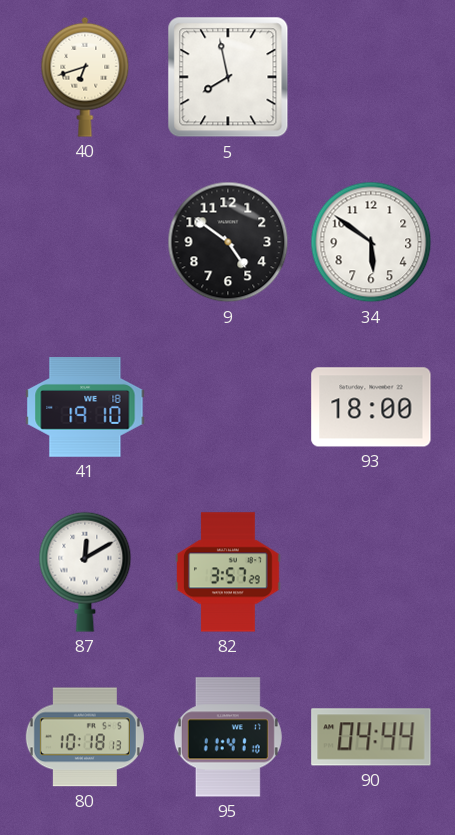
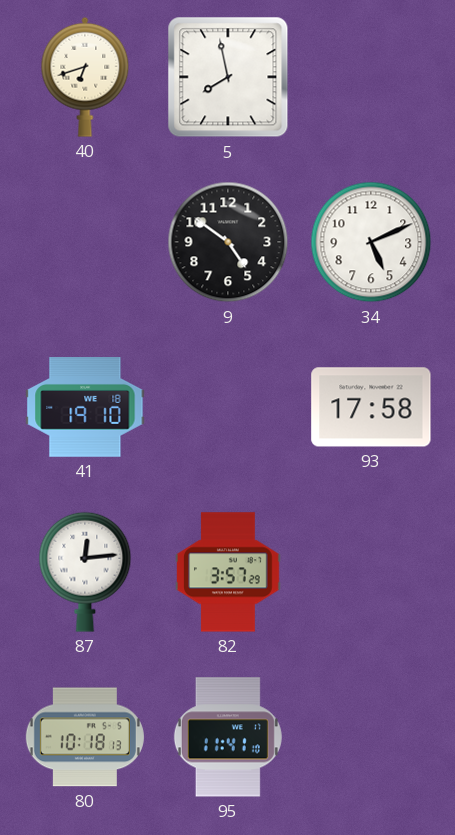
34: 5:51 -> 5:11
93: 18:00 -> 17:58
87: 12:10 -> 12:14
90: 04:44 -> none
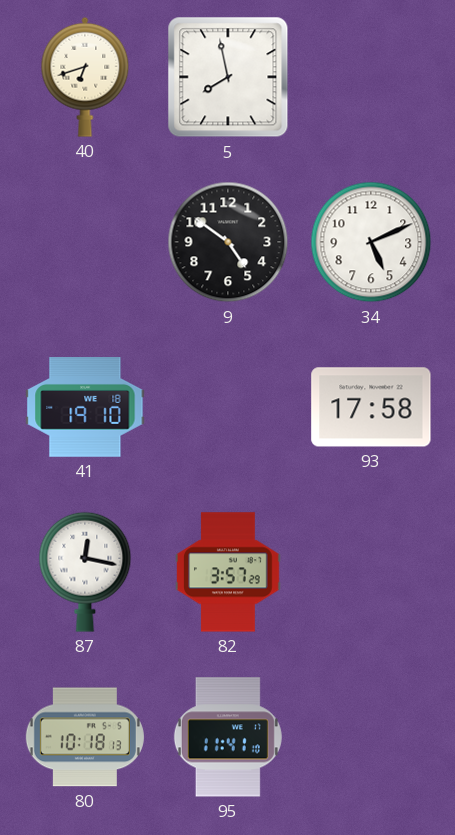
87: 12:14 -> 12:17
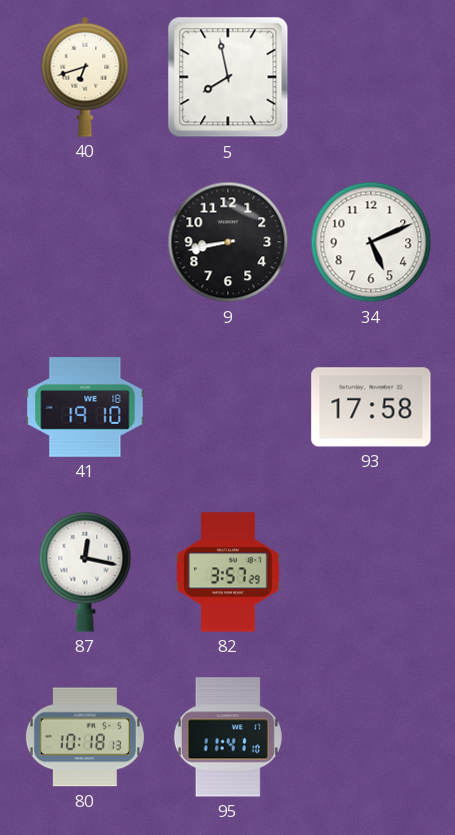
9: 4:51 -> 8:43
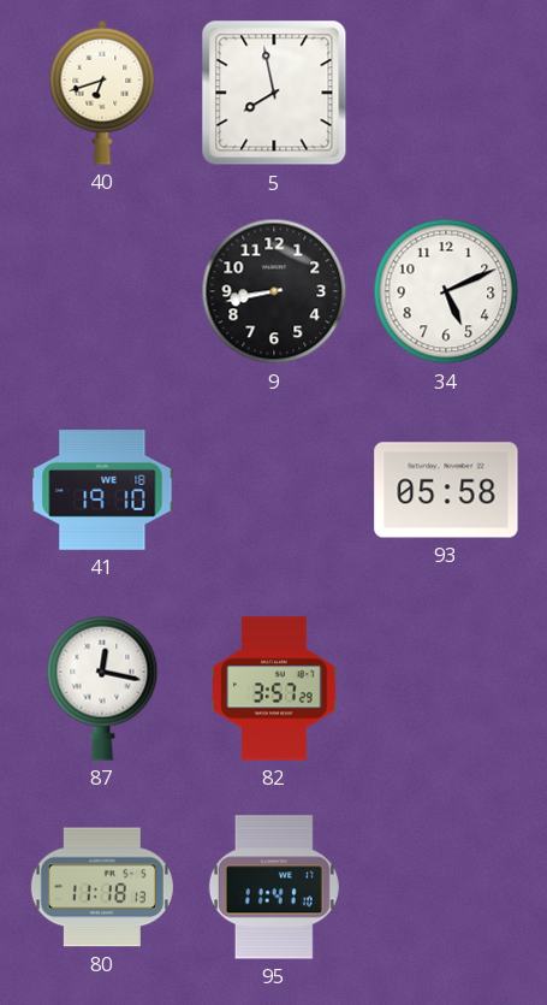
93: 17:58 -> 05:58
80: 10:18 -> 11:18
